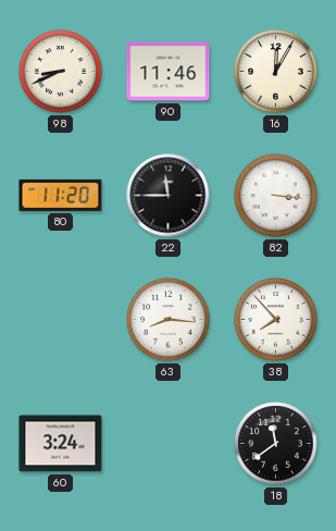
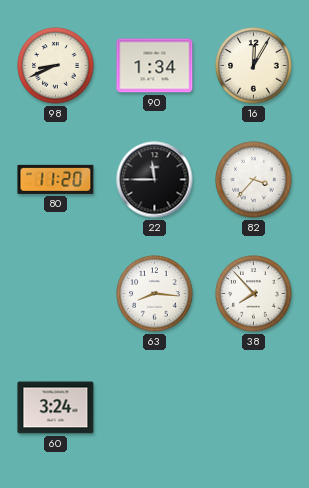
90: 11:46 -> 1:34
82: 3:16 -> 3:37
18: 11:39 -> none
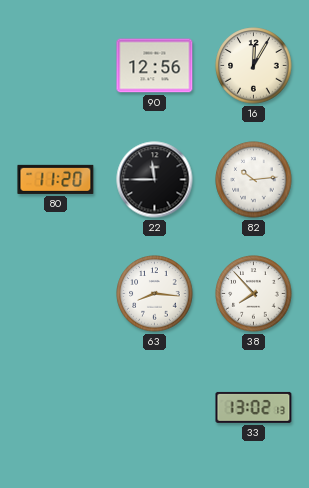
98: 8:41 -> none
90: 1:34 -> 12:56
82: 3:37 -> 10:14
60: 3:24 -> none
33: none -> 13:02
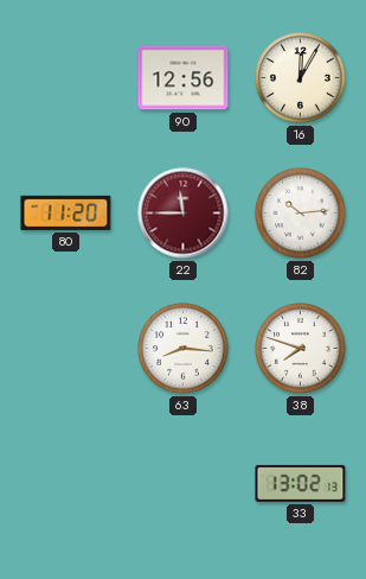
22 dial: black -> burgundy
38: 7:53 -> 7:48
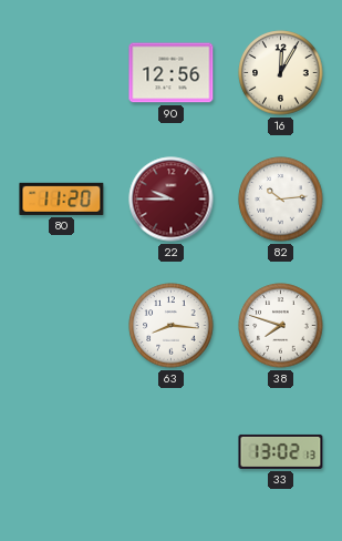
22: 11:45 -> 9:45
